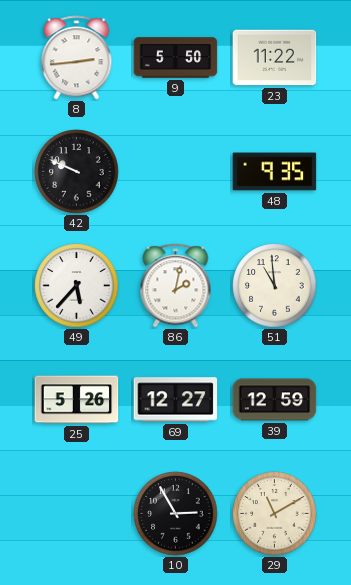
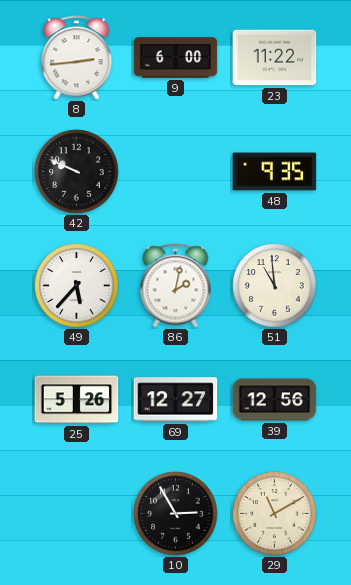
9: 5:50 -> 6:00
39: 12:59 -> 12:56
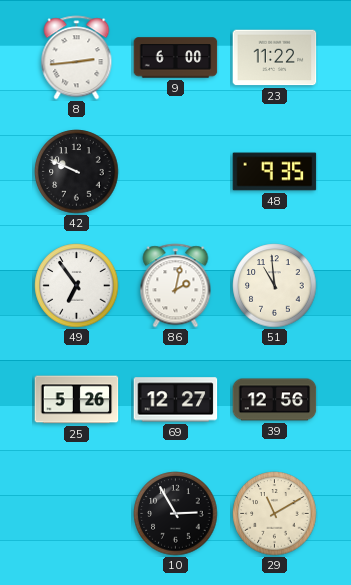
49: 5:37 -> 6:54
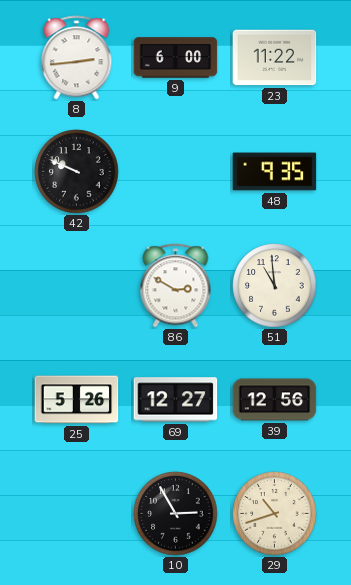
49: 6:54 -> none
86: 2:02 -> 2:50
29: 11:10 -> 10:42
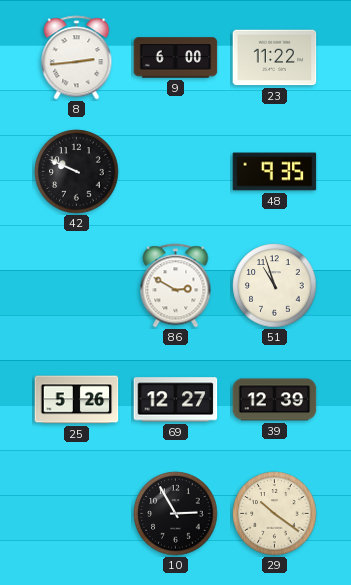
51: 10:59 -> 10:57
39: 12:56 -> 12:39
29: 10:42 -> 10:21
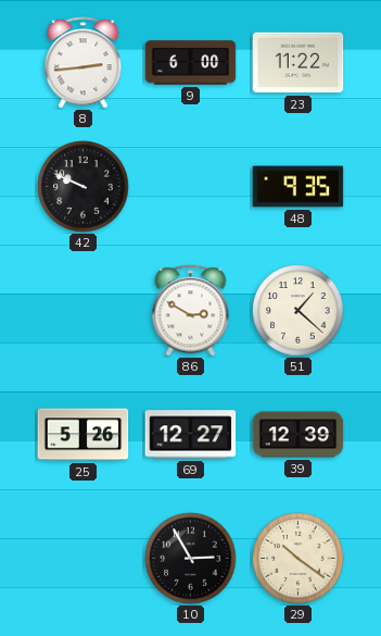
51: 10:57 -> 1:22
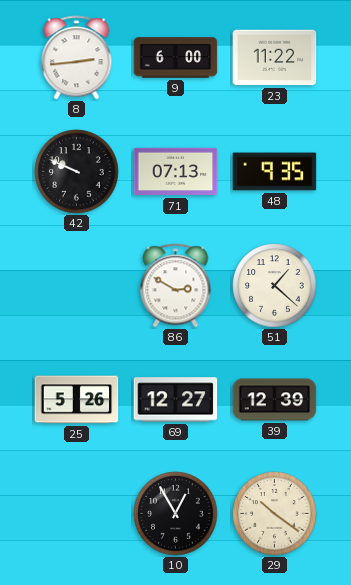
71: none -> 07:13
10: 2:55 -> 12:55
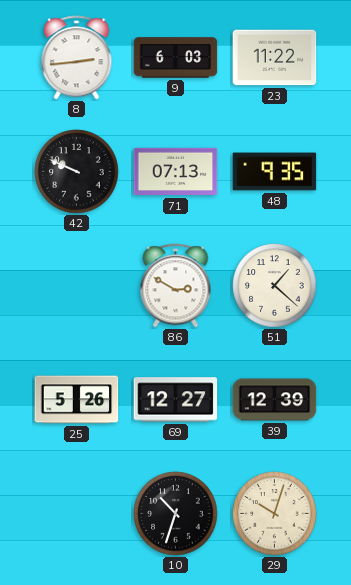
9: 6:00 -> 6:03
10: 12:55 -> 10:33
29: 10:21 -> 10:03
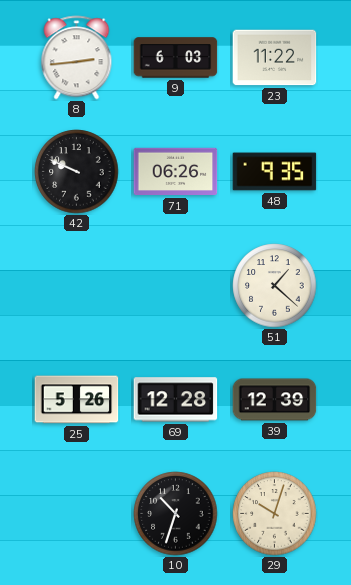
71: 07:13 -> 06:26
86: 2:50 -> none
69: 12:27 -> 12:28
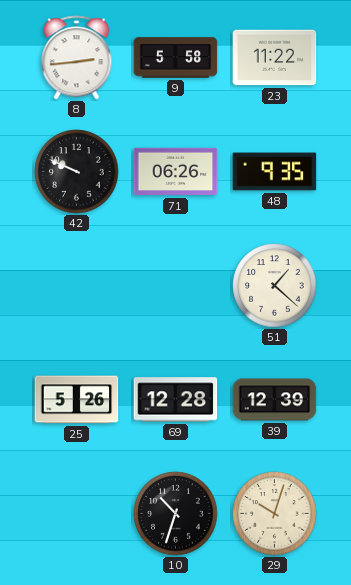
9: 6:03 -> 5:58
